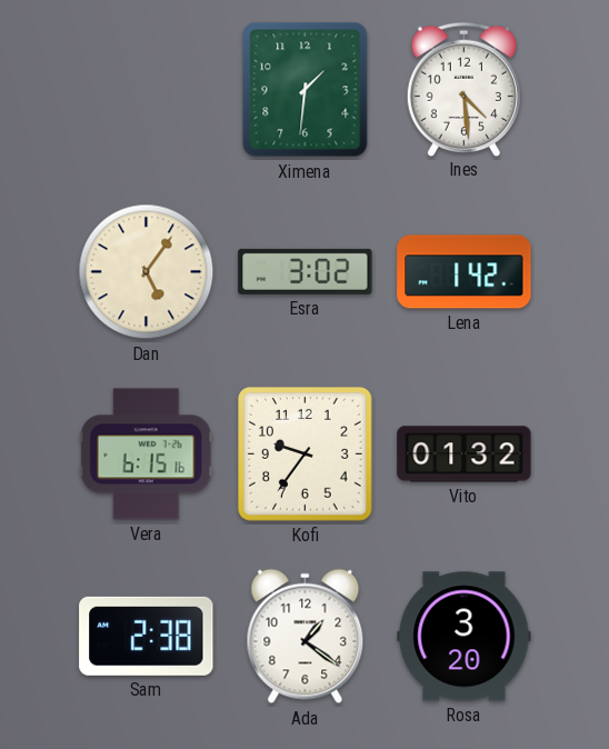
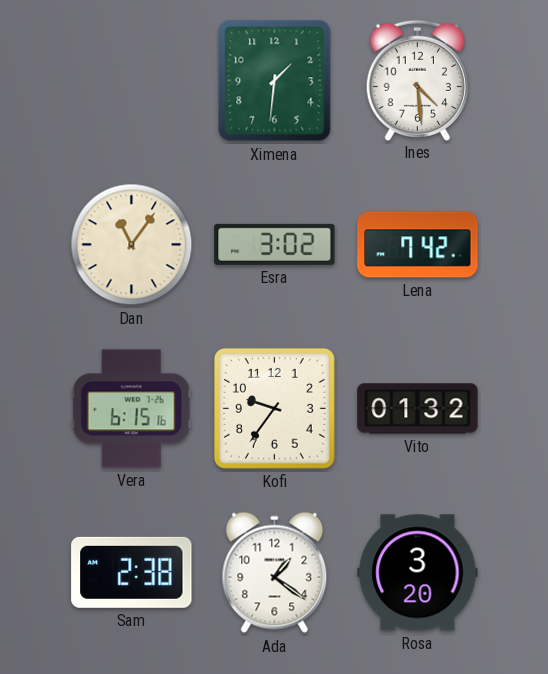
Dan: 5:06 -> 11:06
Lena: 1:42 -> 7:42
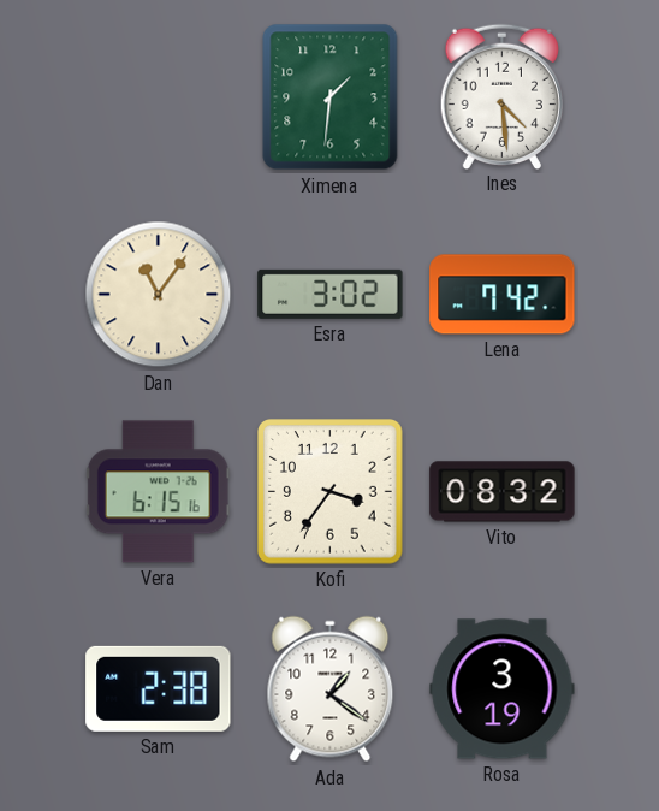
Kofi: 9:36 -> 3:36
Vito: 01:32 -> 08:32
Rosa: 3:20 -> 3:19
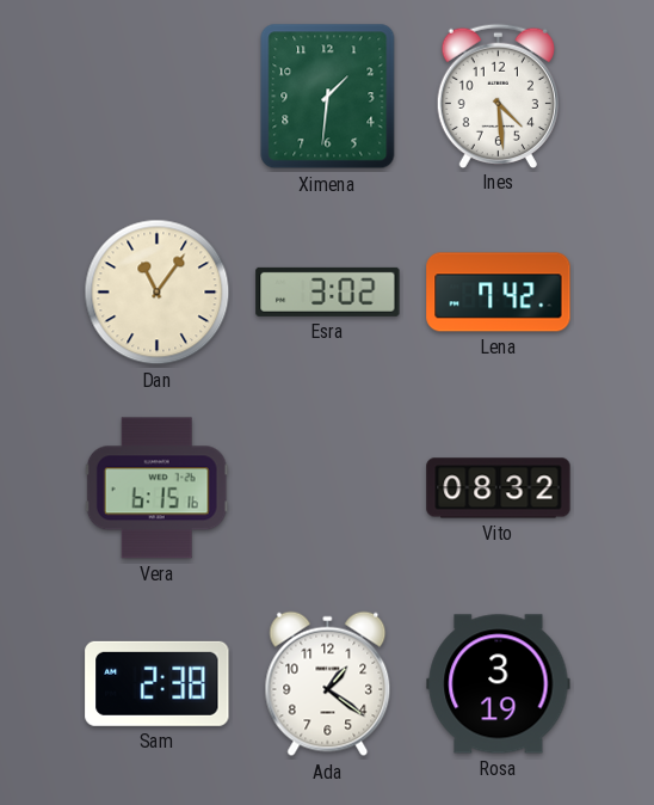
Kofi: 3:36 -> none
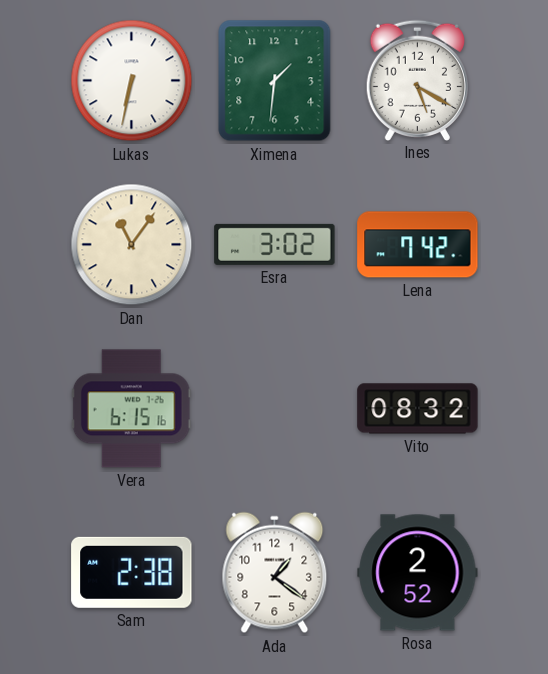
Lukas: none -> 6:32
Ines: 4:29 -> 5:20
Rosa: 3:19 -> 2:52
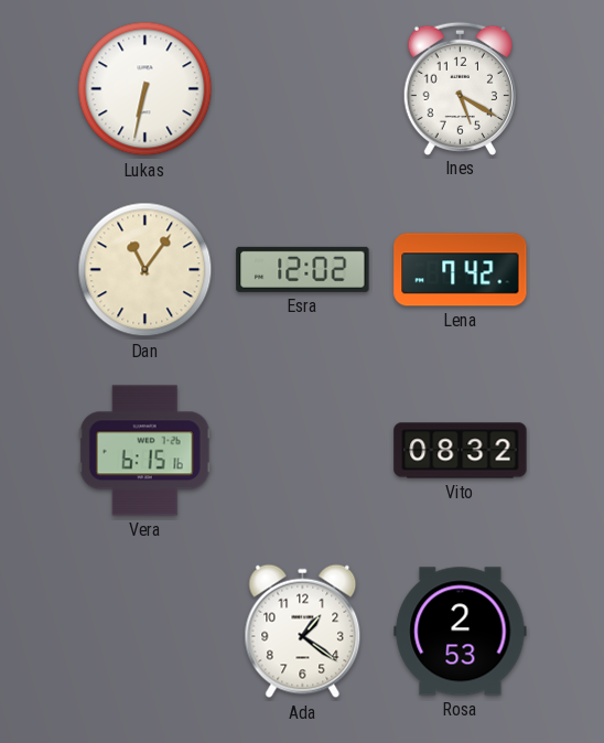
Ximena: 1:31 -> none
Esra: 3:02 -> 12:02
Sam: 2:38 -> none
Rosa: 2:52 -> 2:53
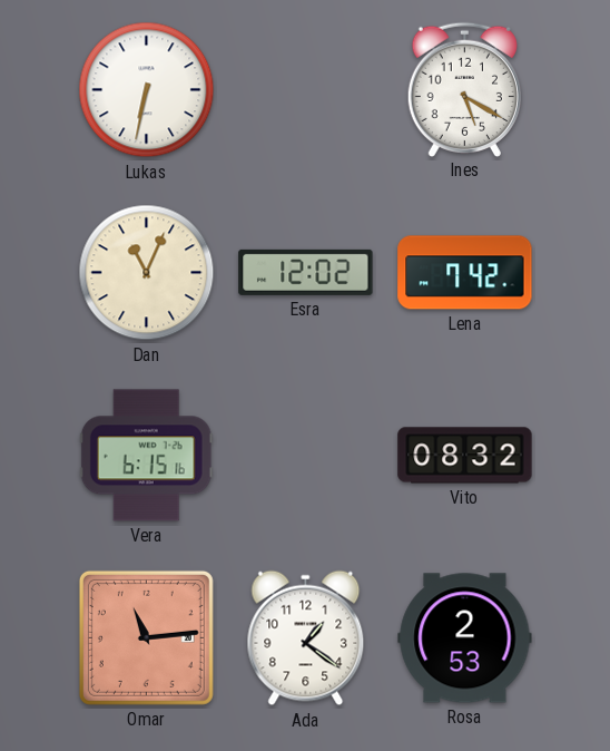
Dan: 11:06 -> 11:04
Omar: none -> 11:14
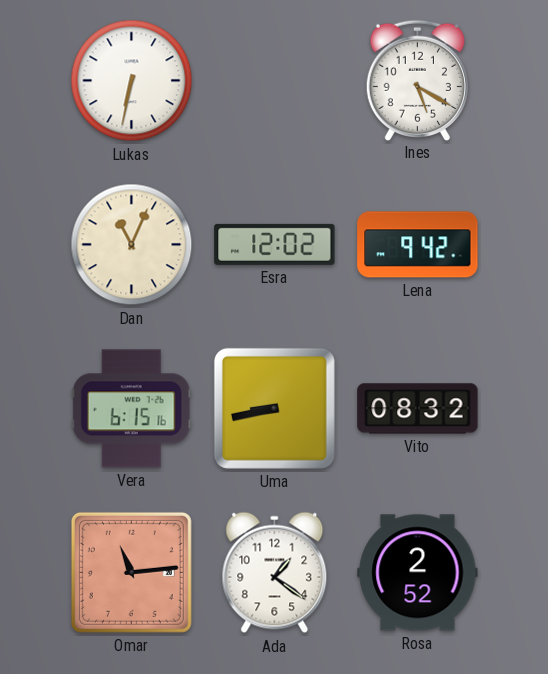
Lena: 7:42 -> 9:42
Uma: none -> 8:43
Rosa: 2:53 -> 2:52
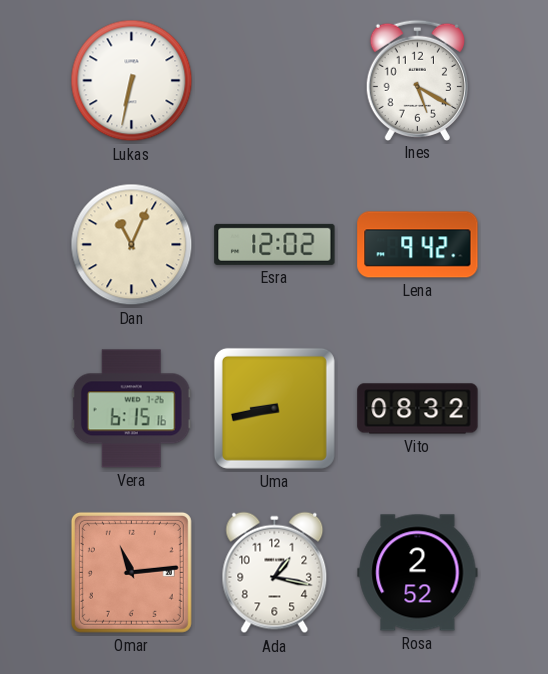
Ada: 1:21 -> 1:17
